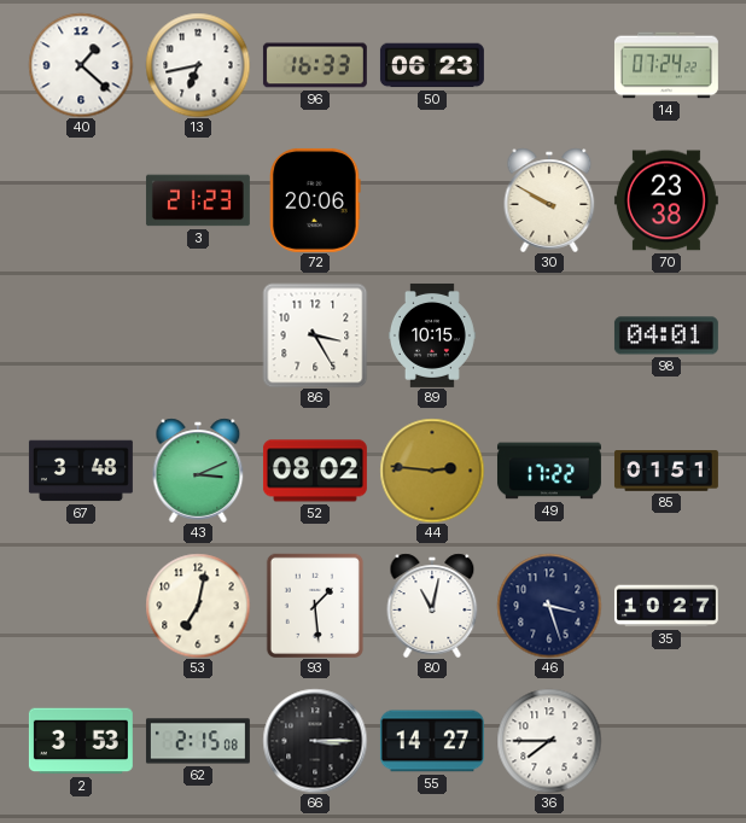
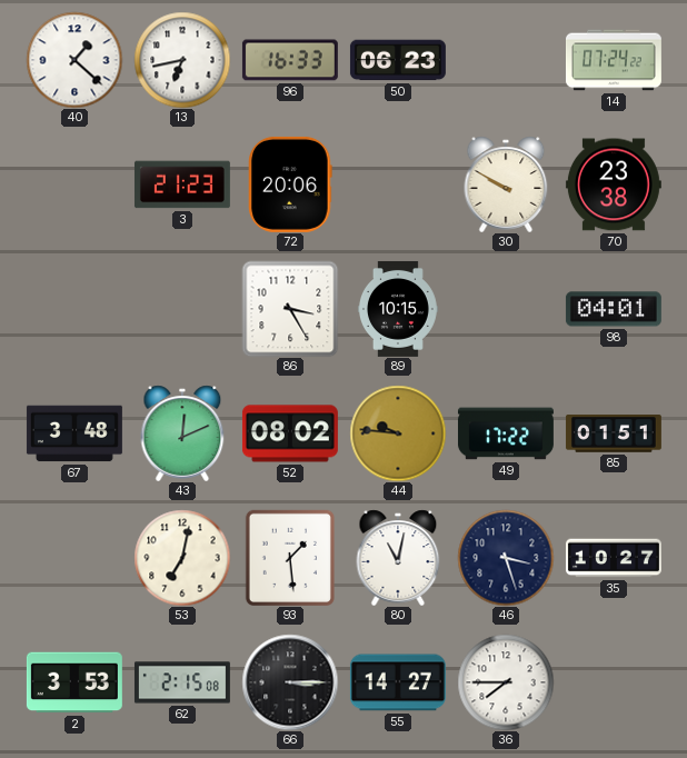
43: 3:11 -> 12:11
44: 2:46 -> 9:46
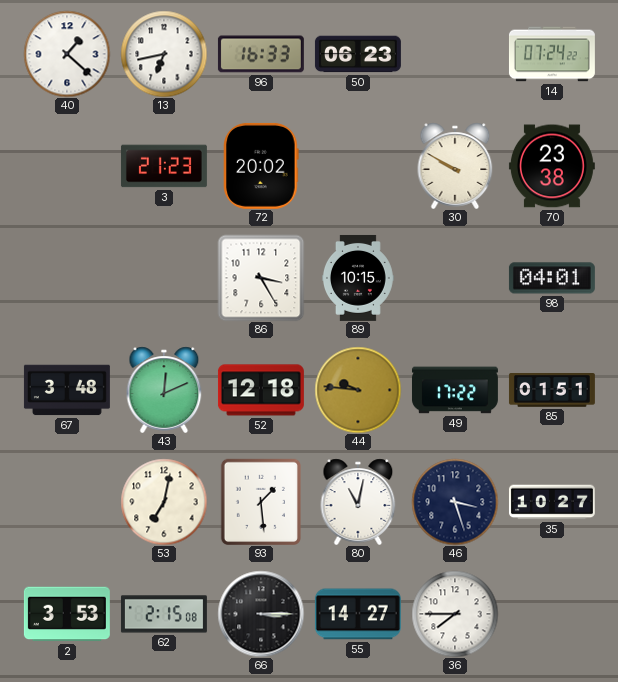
72: 20:06 -> 20:02
52: 08:02 -> 12:18
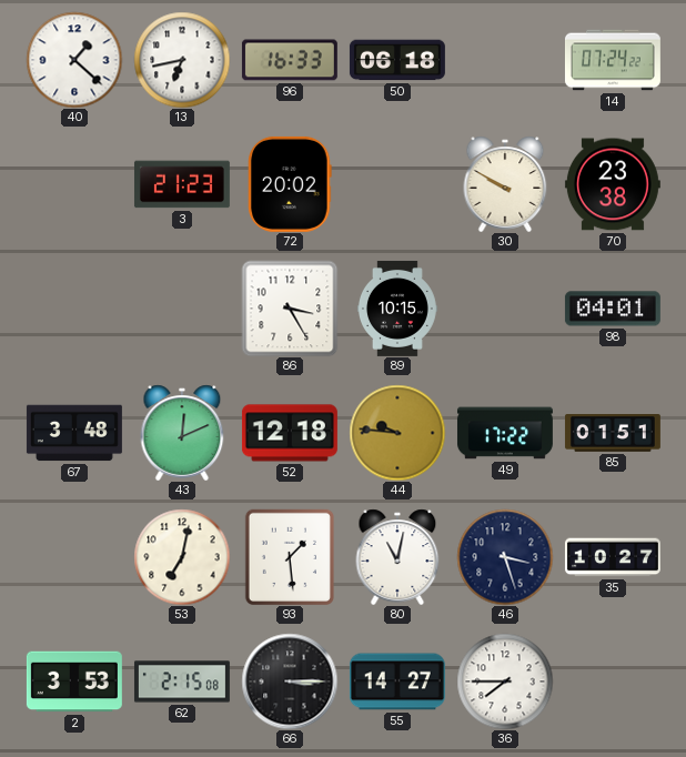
50: 06:23 -> 06:18
